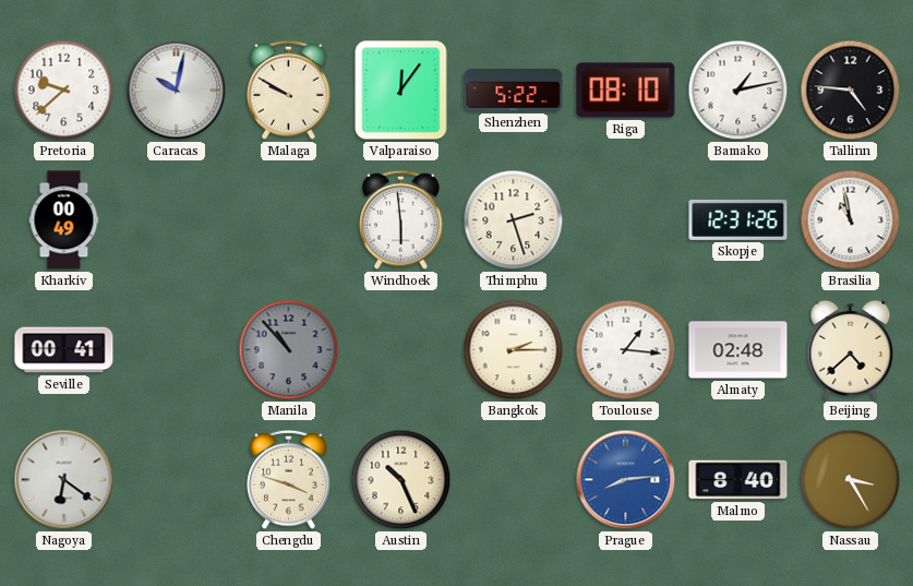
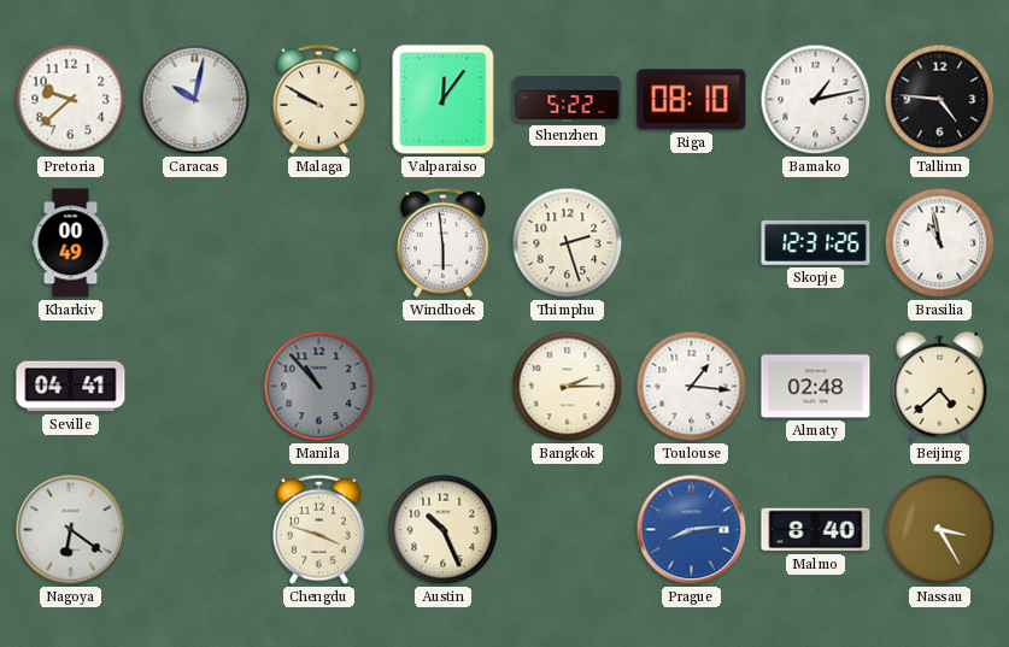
Seville: 00:41 -> 04:41
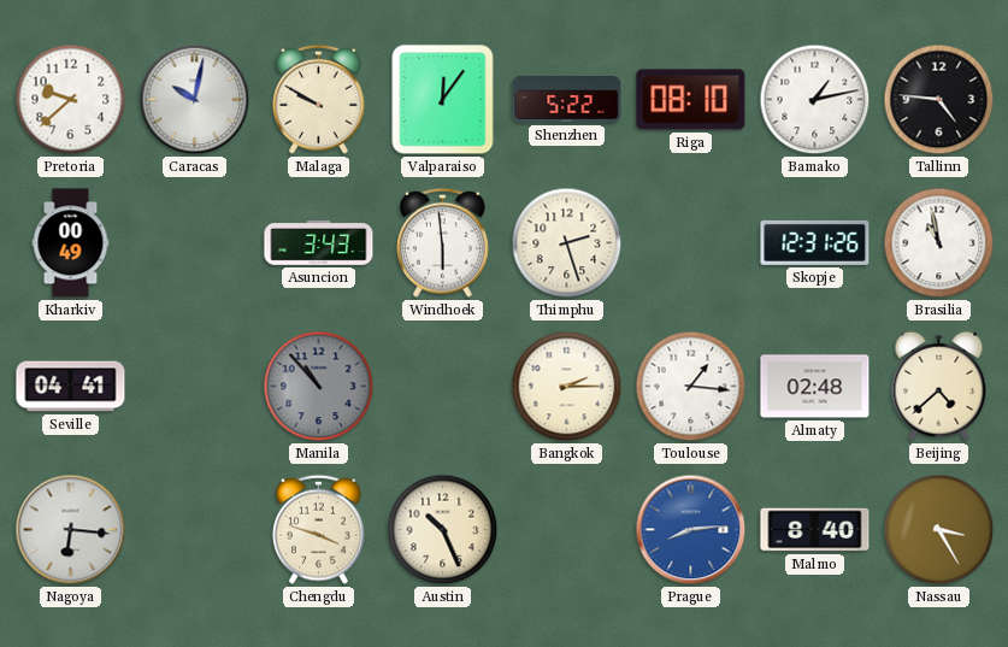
Asuncion: none -> 3:43
Nagoya: 6:21 -> 6:16
